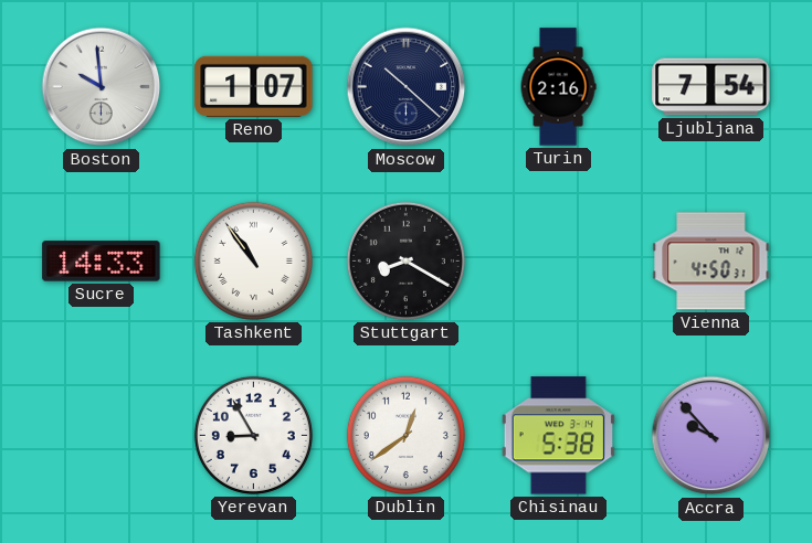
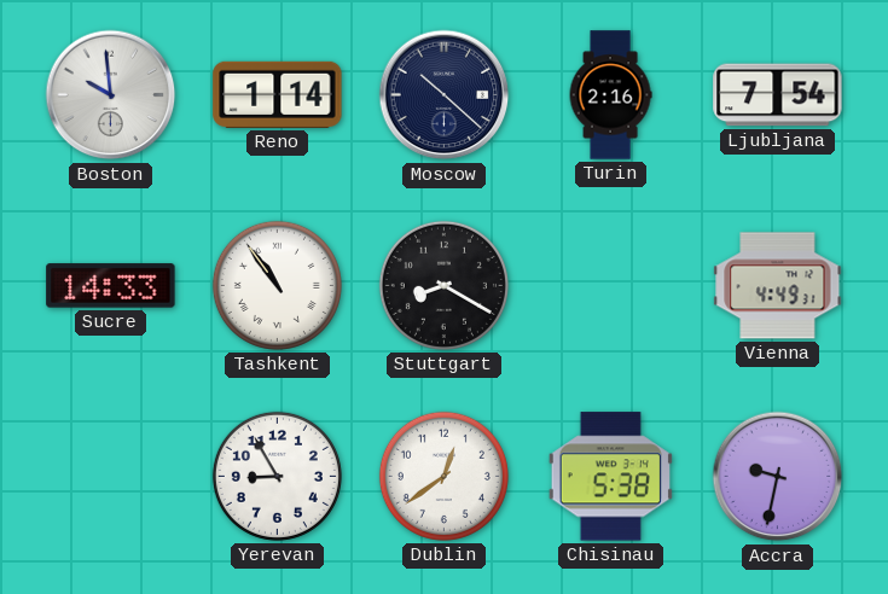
Reno: 1:07 -> 1:14
Vienna: 4:50 -> 4:49
Accra: 9:53 -> 9:32
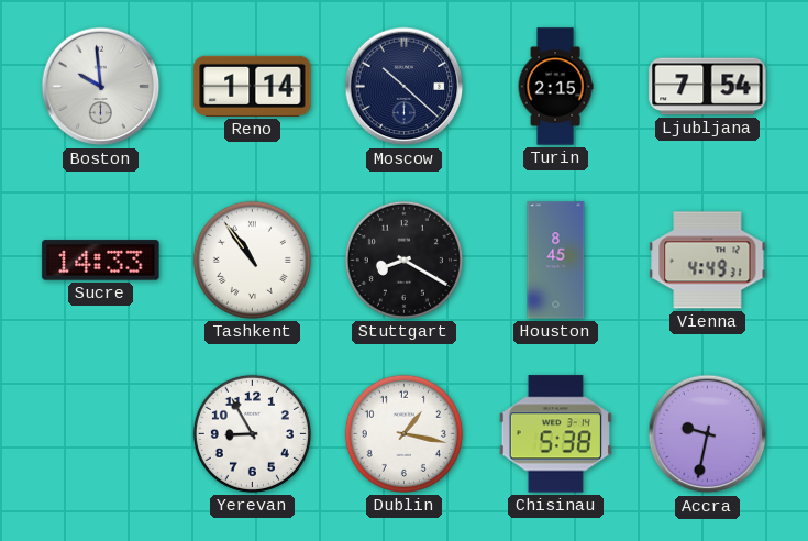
Turin: 2:16 -> 2:15
Houston: none -> 8:45
Dublin: 12:39 -> 1:17
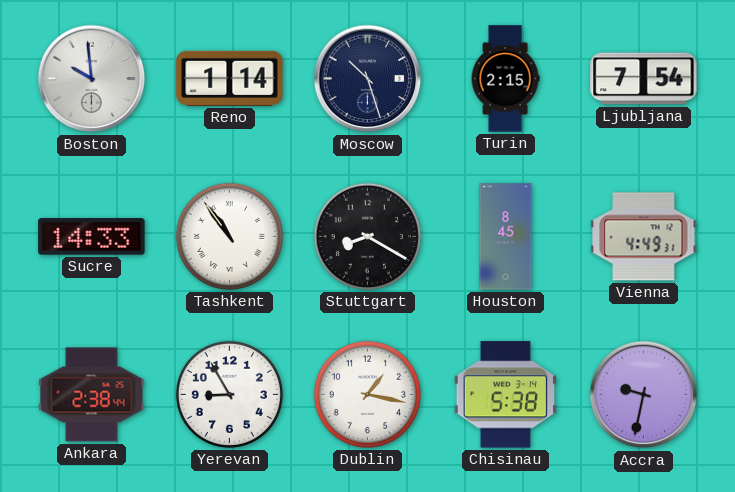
Moscow: 10:22 -> 10:27
Ankara: none -> 2:38
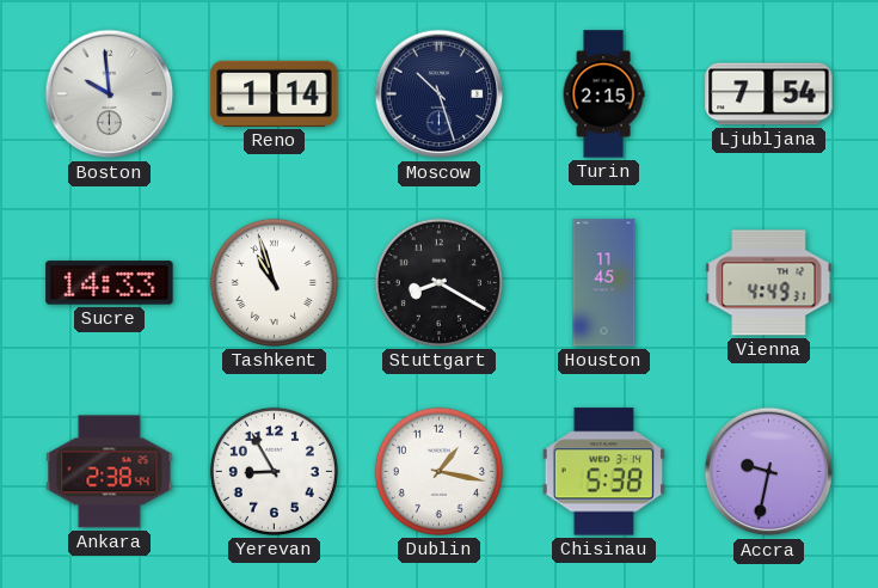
Tashkent: 10:54 -> 10:57
Houston: 8:45 -> 11:45
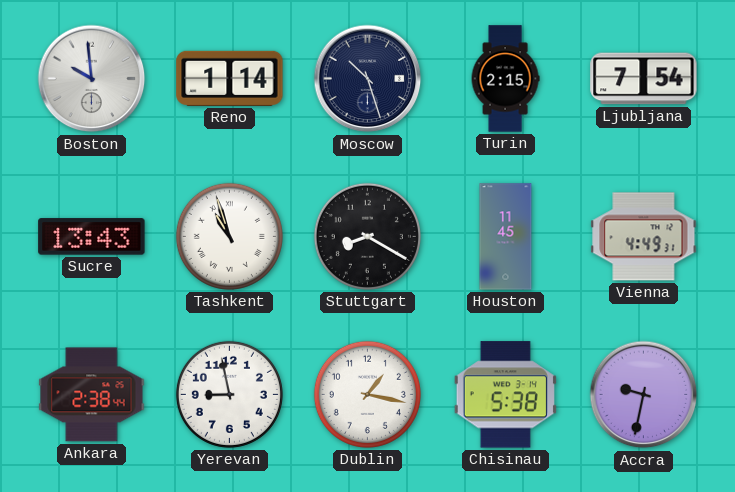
Sucre: 14:33 -> 13:43
Yerevan: 8:55 -> 8:58
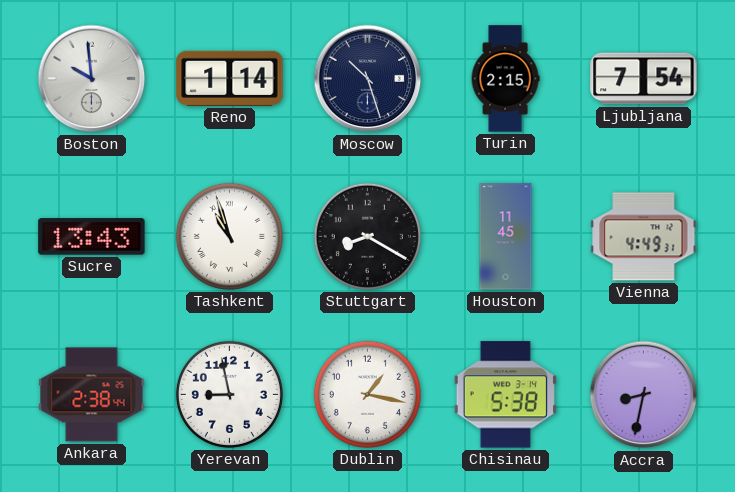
Accra: 9:32 -> 8:32
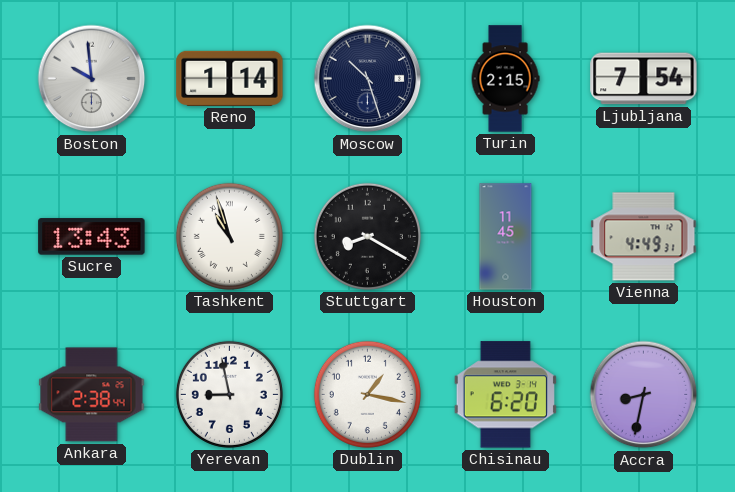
Chisinau: 5:38 -> 6:20
